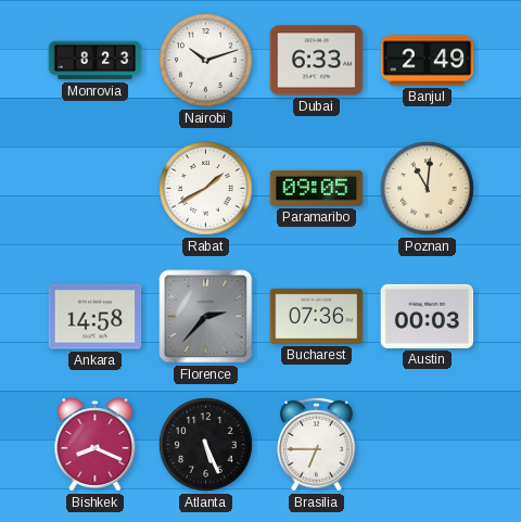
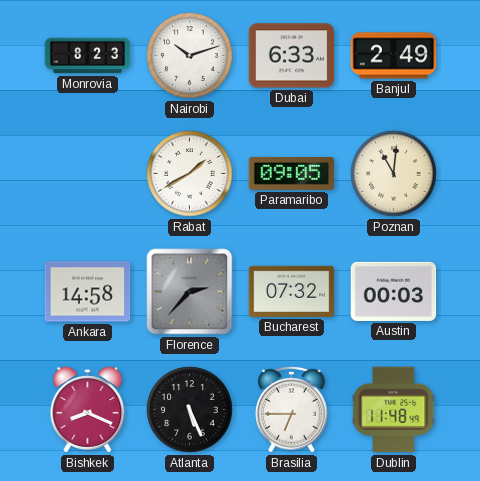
Bucharest: 07:36 -> 07:32
Dublin: none -> 11:48
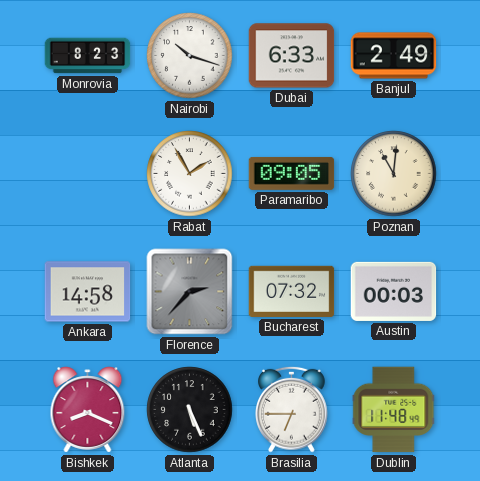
Nairobi: 10:12 -> 10:18
Rabat: 1:40 -> 1:55
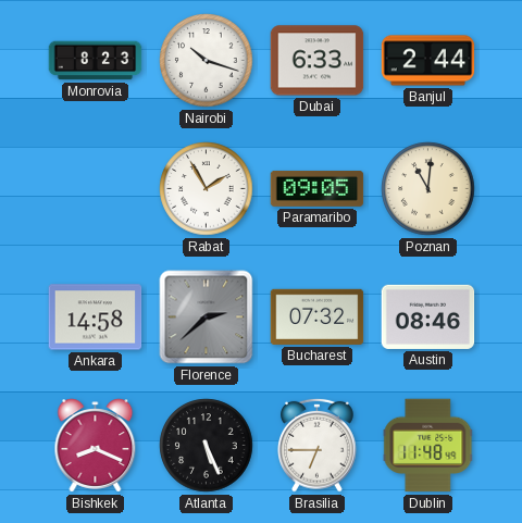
Banjul: 2:49 -> 2:44
Florence: 2:37 -> 2:38
Austin: 00:03 -> 08:46
